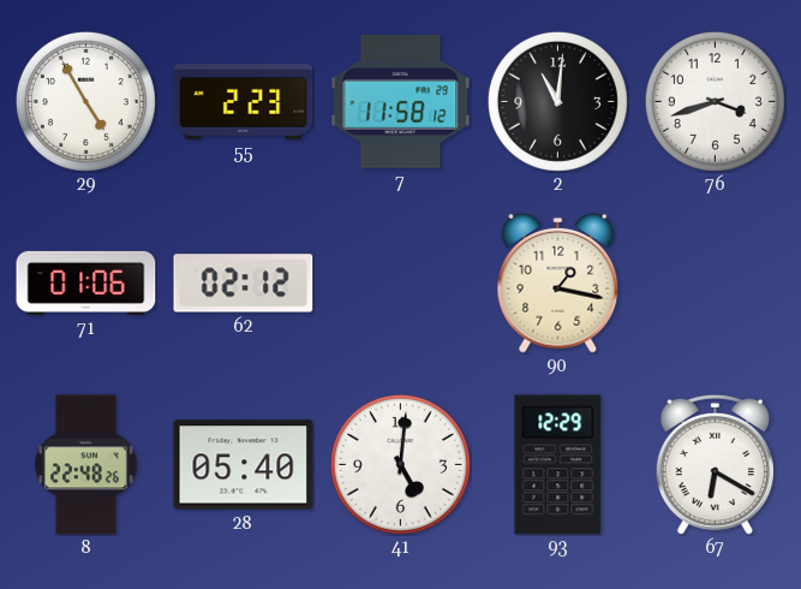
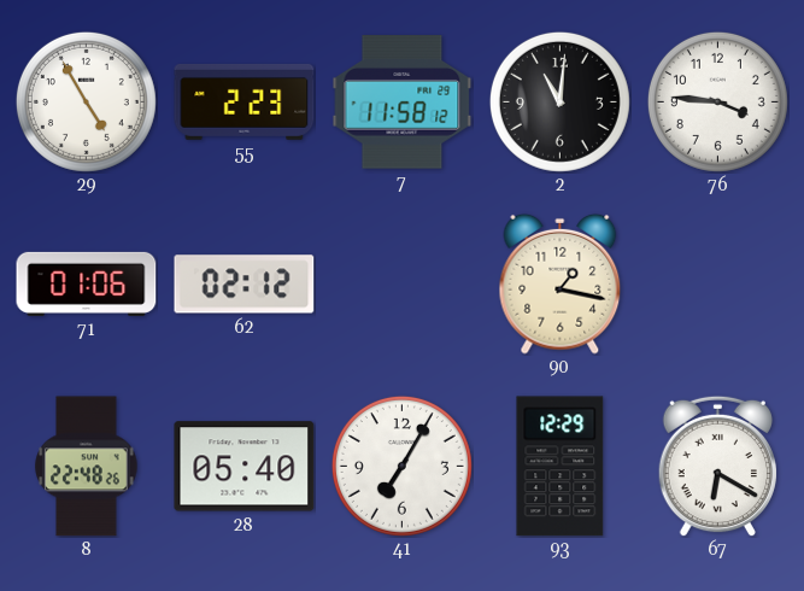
76: 3:42 -> 3:46
41: 5:01 -> 7:05
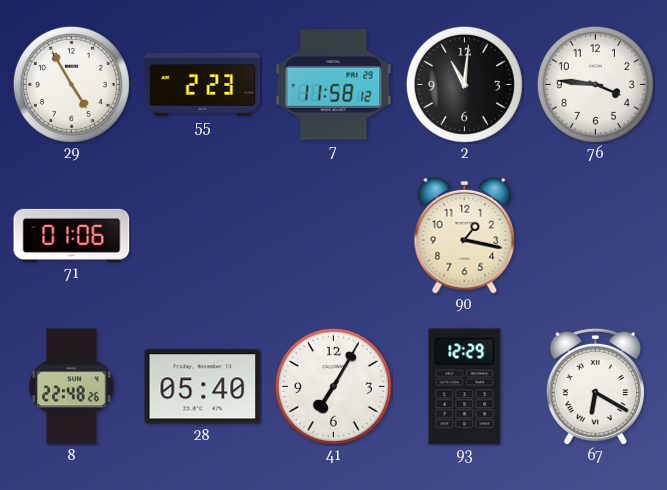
62: 02:12 -> none
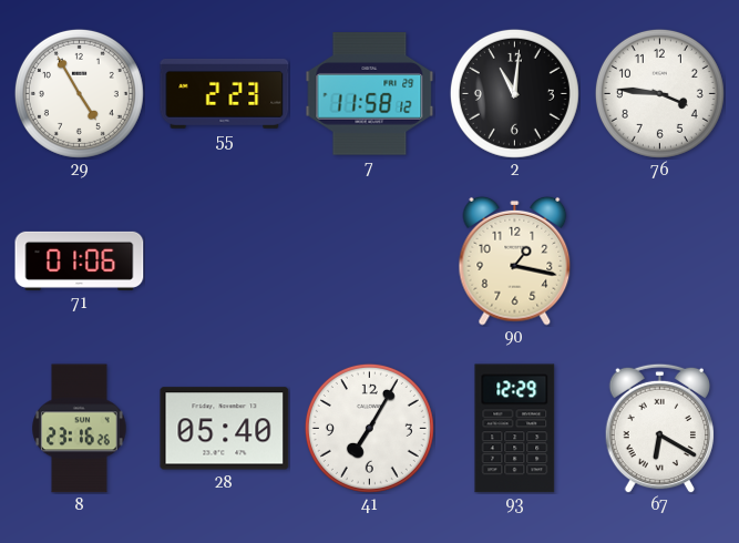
8: 22:48 -> 23:16
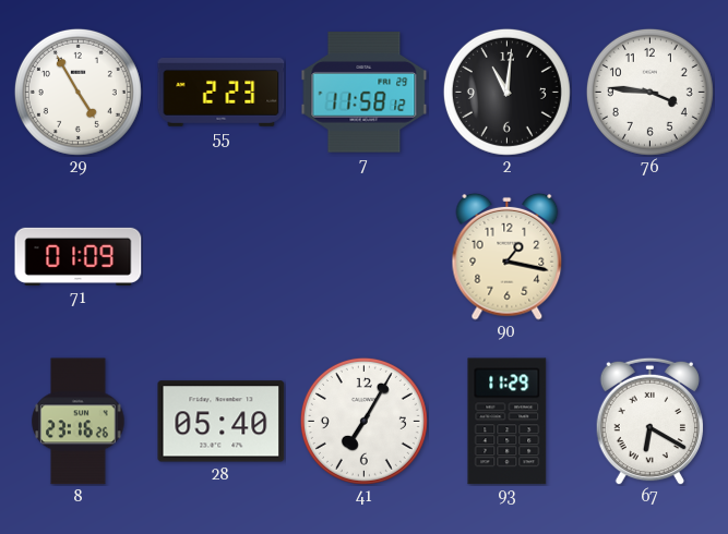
71: 01:06 -> 01:09
93: 12:29 -> 11:29
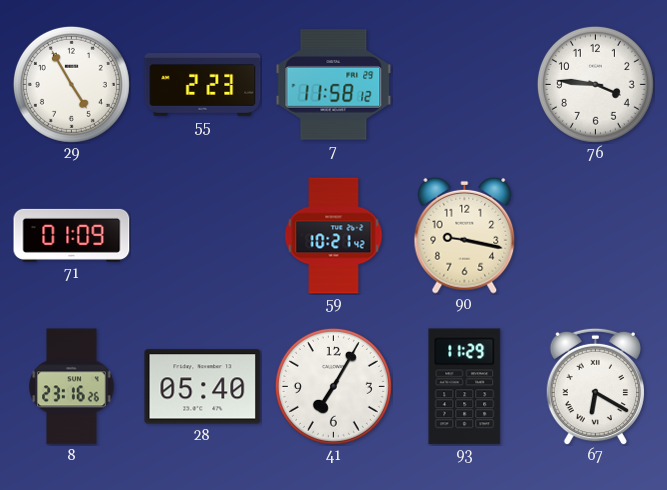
2: 11:01 -> none
59: none -> 10:21
90: 1:17 -> 9:17
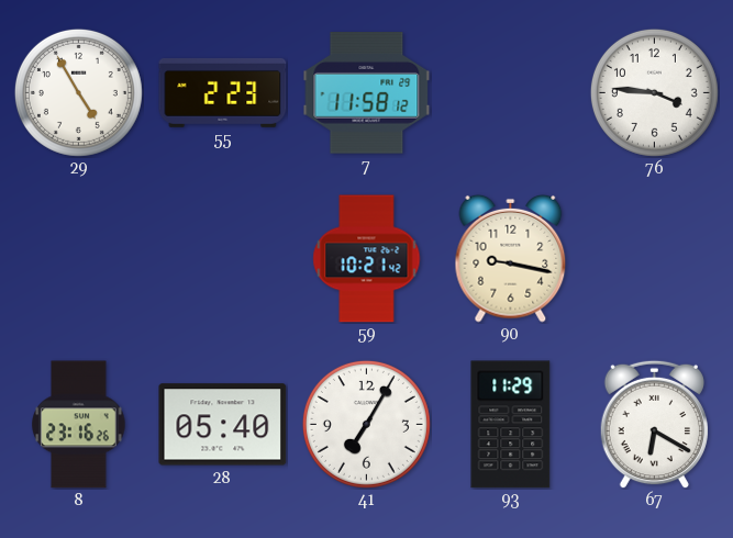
71: 01:09 -> none
